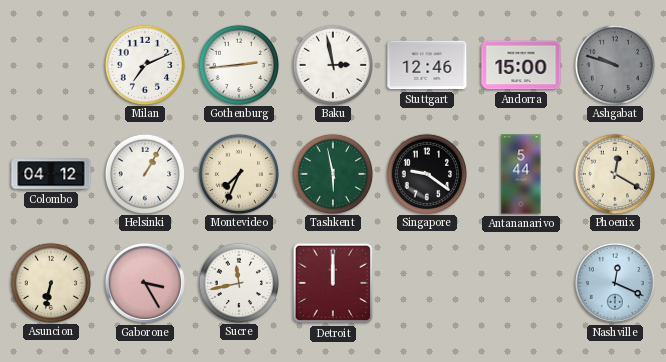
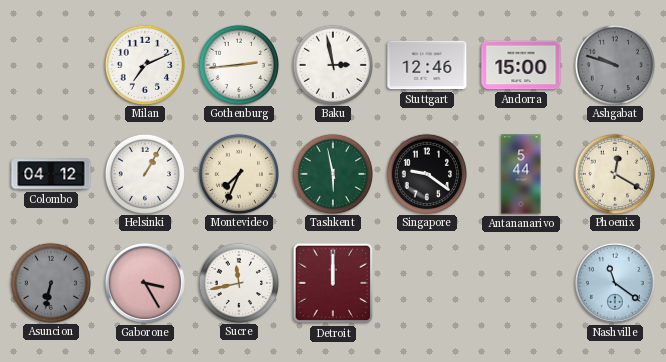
Asuncion dial: cream -> grey
Nashville: 12:19 -> 11:21
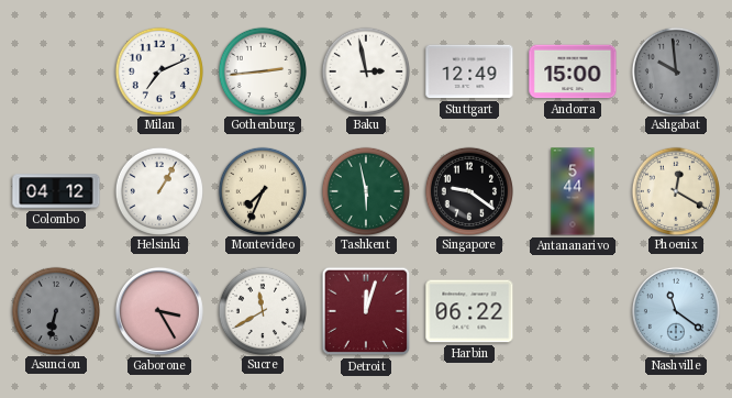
Stuttgart: 12:46 -> 12:49
Ashgabat: 9:48 -> 9:59
Sucre: 11:43 -> 11:40
Detroit: 12:00 -> 12:03
Harbin: none -> 06:22
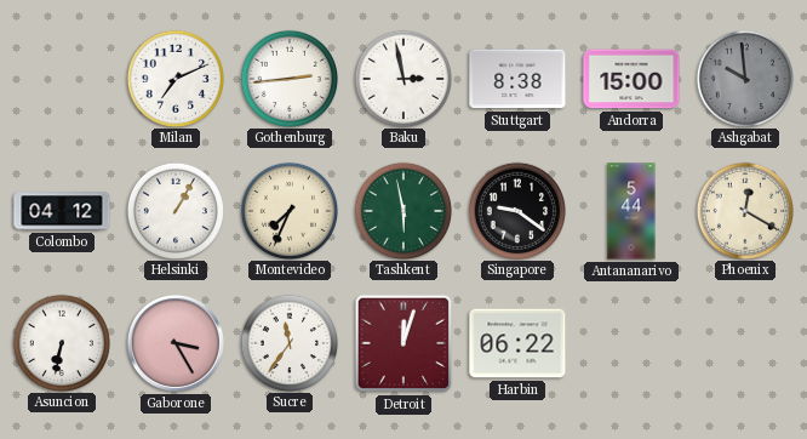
Stuttgart: 12:49 -> 8:38
Asuncion dial: grey -> white
Sucre: 11:40 -> 11:36
Nashville: 11:21 -> none
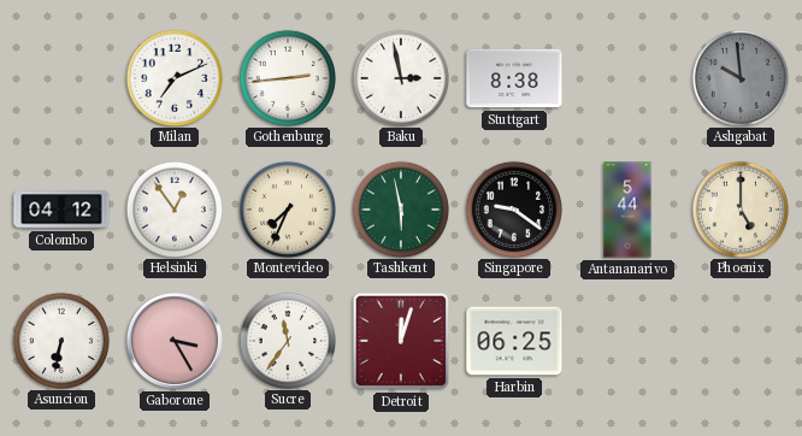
Andorra: 15:00 -> none
Helsinki: 1:05 -> 12:54
Phoenix: 12:20 -> 5:00
Harbin: 06:22 -> 06:25
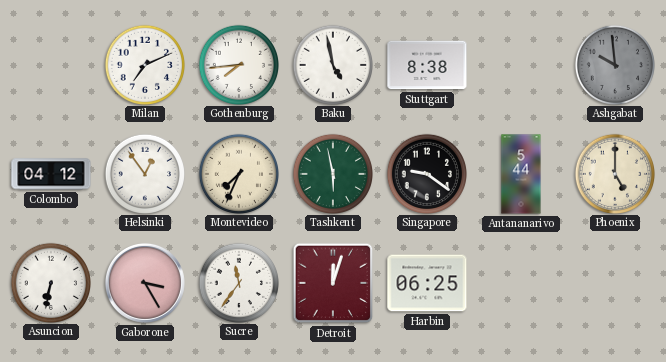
Gothenburg: 2:44 -> 7:44
Baku: 2:58 -> 4:58
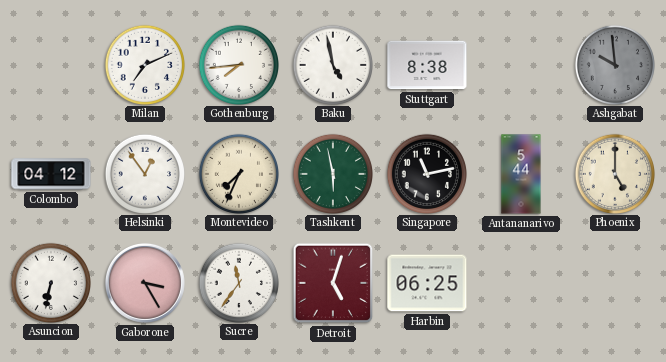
Singapore: 9:21 -> 11:13
Detroit: 12:03 -> 5:03
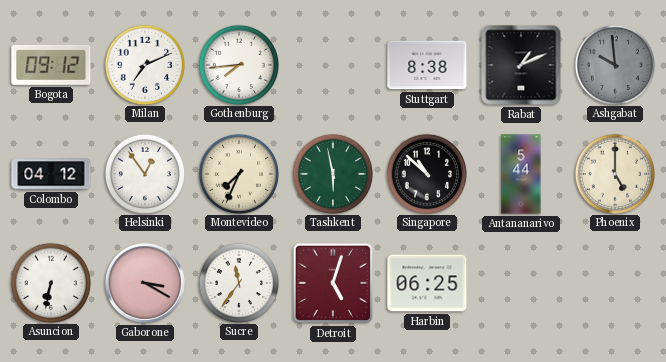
Bogota: none -> 09:12
Baku: 4:58 -> none
Rabat: none -> 1:11
Singapore: 11:13 -> 10:52
Gaborone: 3:25 -> 3:20
